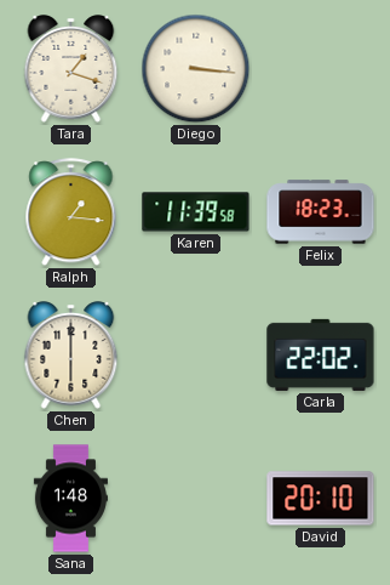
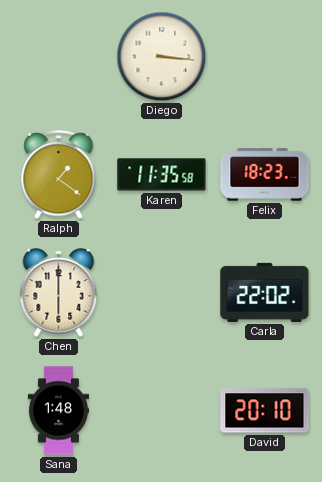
Tara: 1:18 -> none
Ralph: 1:16 -> 1:21
Karen: 11:39 -> 11:35
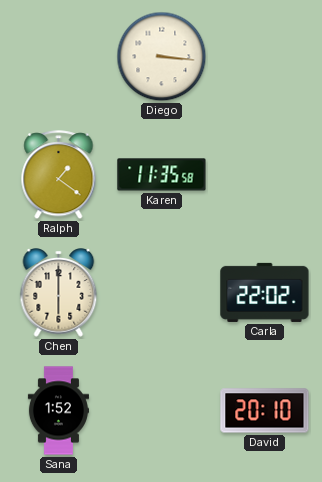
Felix: 18:23 -> none
Sana: 1:48 -> 1:52
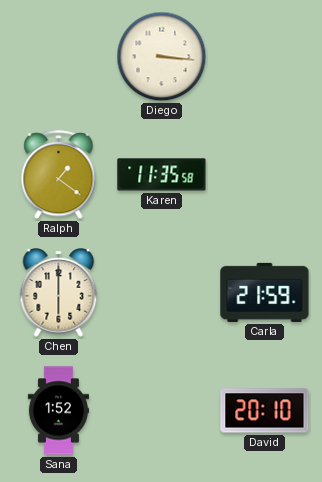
Carla: 22:02 -> 21:59
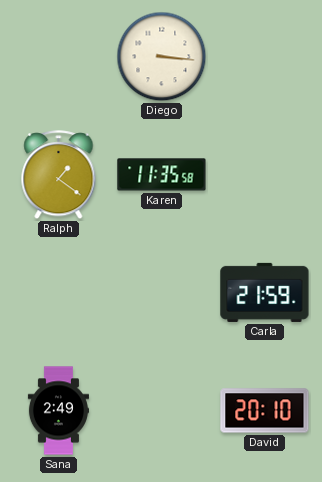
Chen: 6:00 -> none
Sana: 1:52 -> 2:49
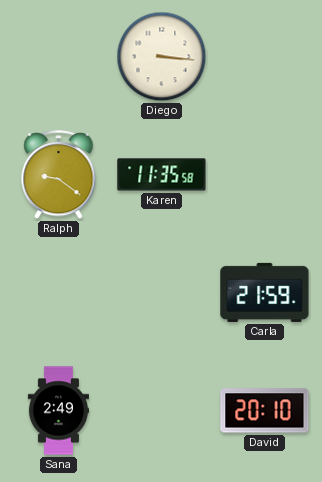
Ralph: 1:21 -> 9:21
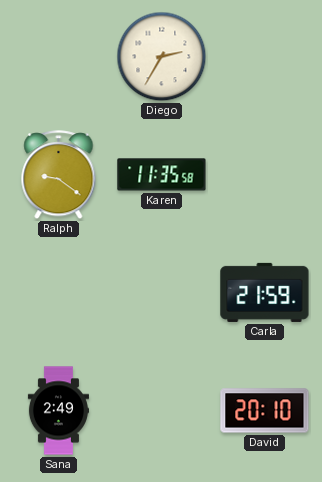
Diego: 3:16 -> 2:35
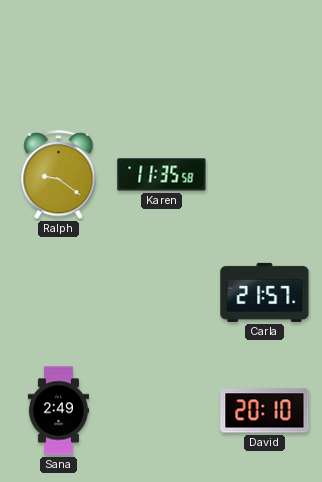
Diego: 2:35 -> none
Carla: 21:59 -> 21:57
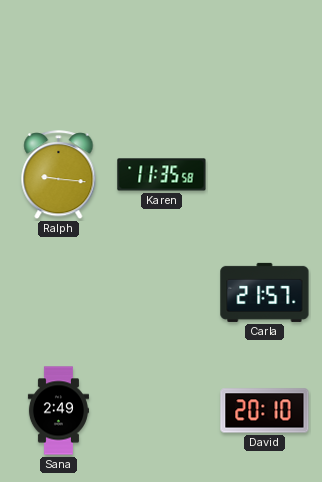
Ralph: 9:21 -> 9:16
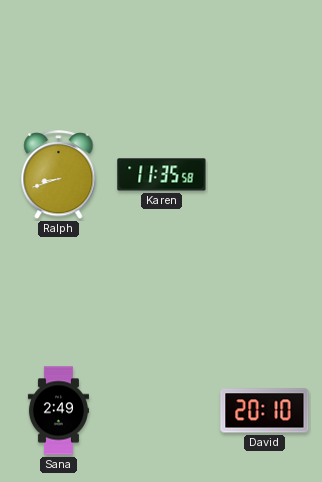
Ralph: 9:16 -> 8:42
Carla: 21:57 -> none
